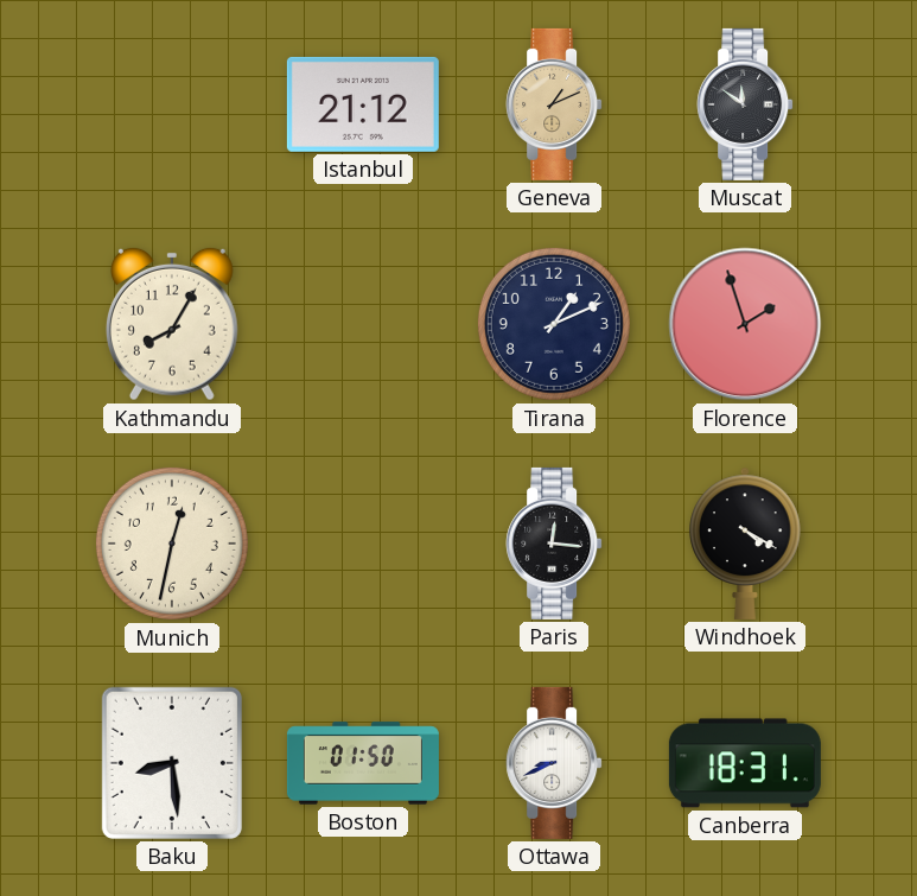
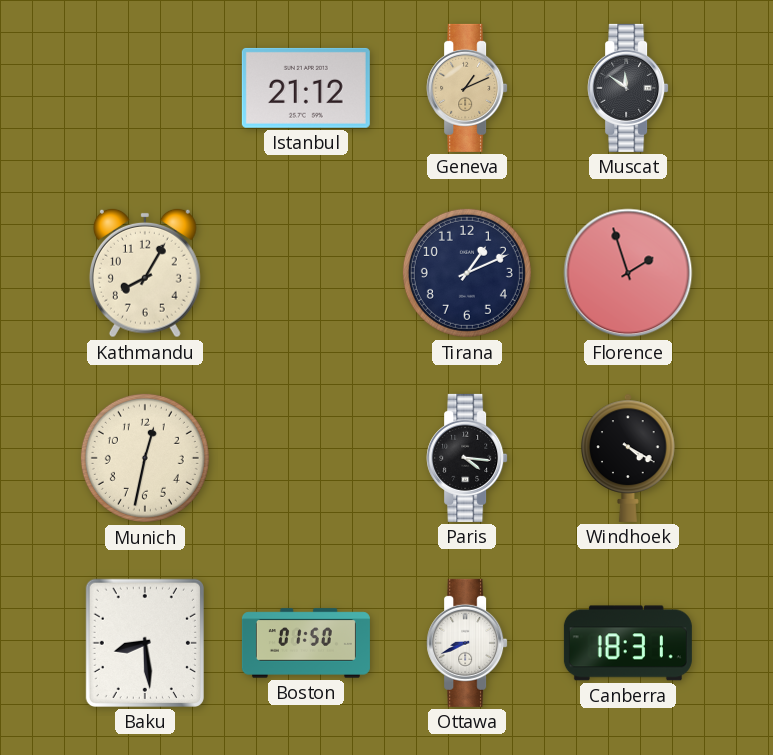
Paris: 12:16 -> 4:16
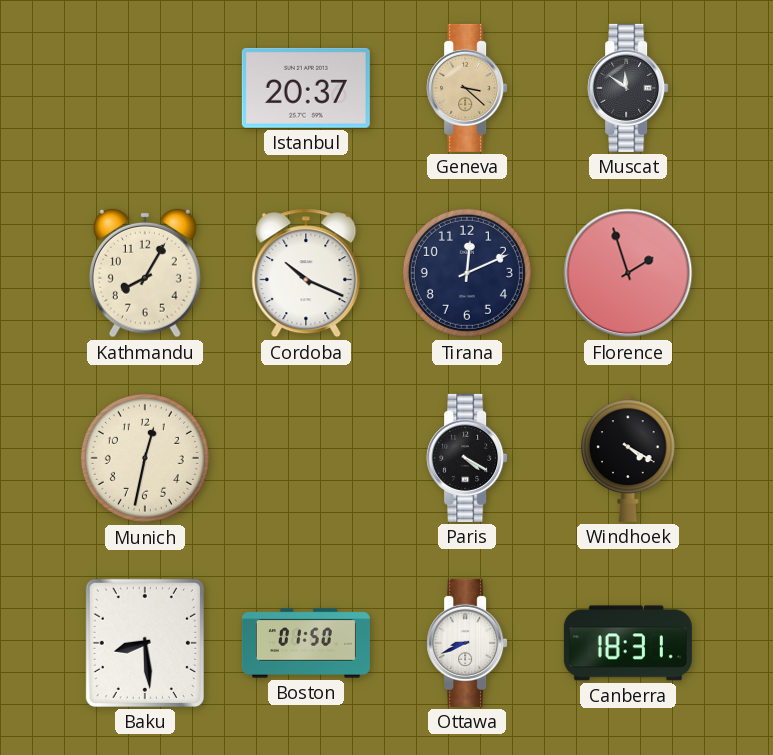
Istanbul: 21:12 -> 20:37
Geneva: 1:11 -> 3:22
Cordoba: none -> 10:19
Tirana: 1:11 -> 12:11
Paris: 4:16 -> 4:20
